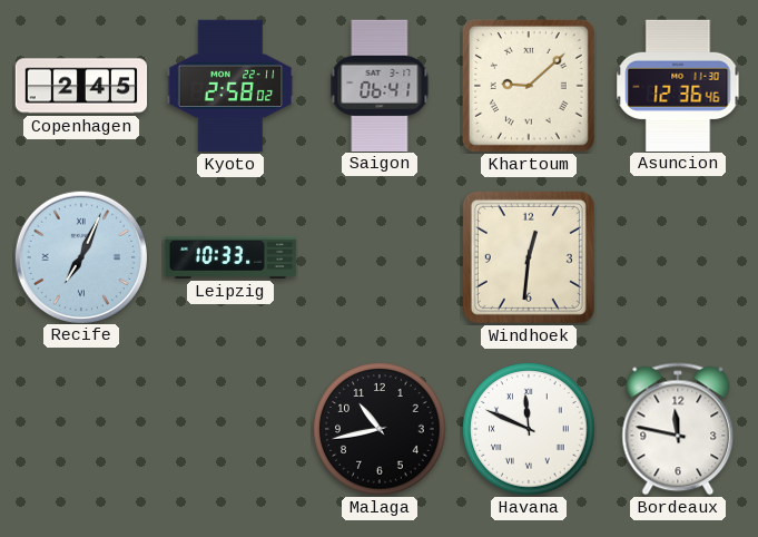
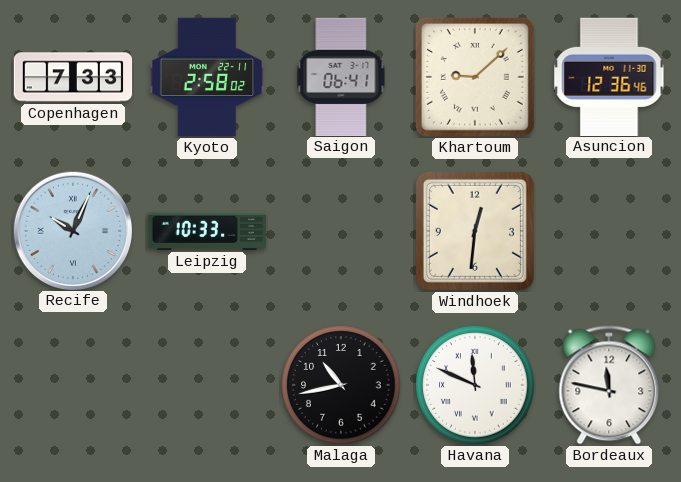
Copenhagen: 2:45 -> 7:33
Recife: 7:04 -> 10:04
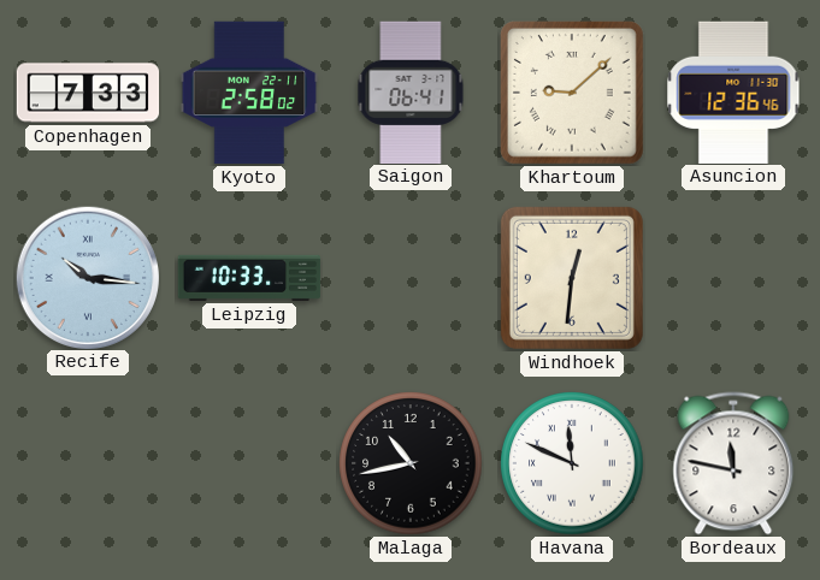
Recife: 10:04 -> 10:16
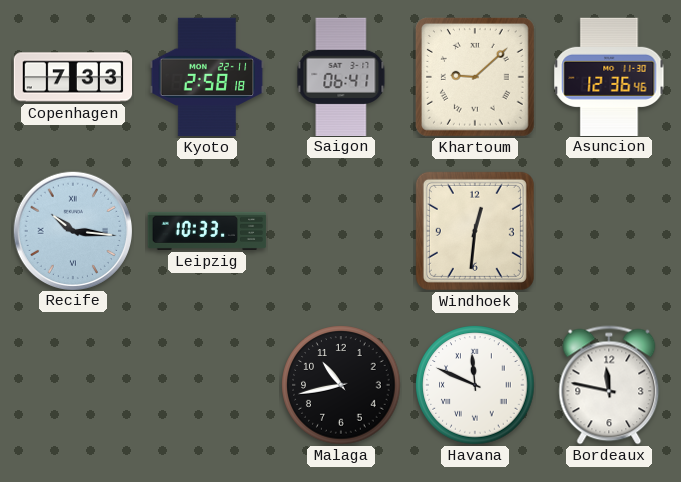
Kyoto: 2:58:02 -> 2:58:18
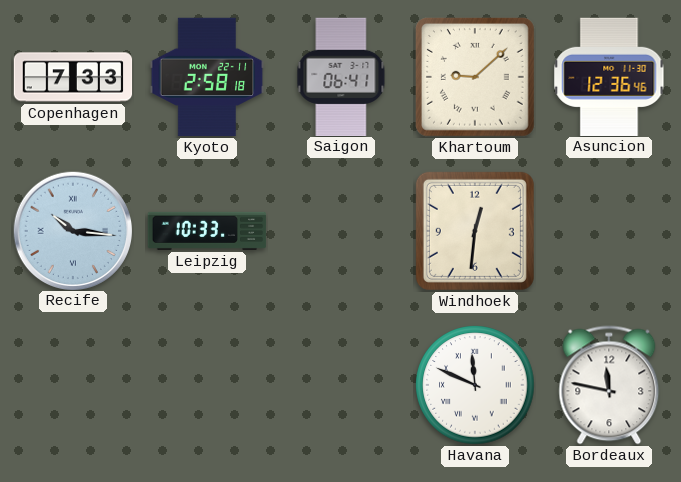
Malaga: 10:43 -> none
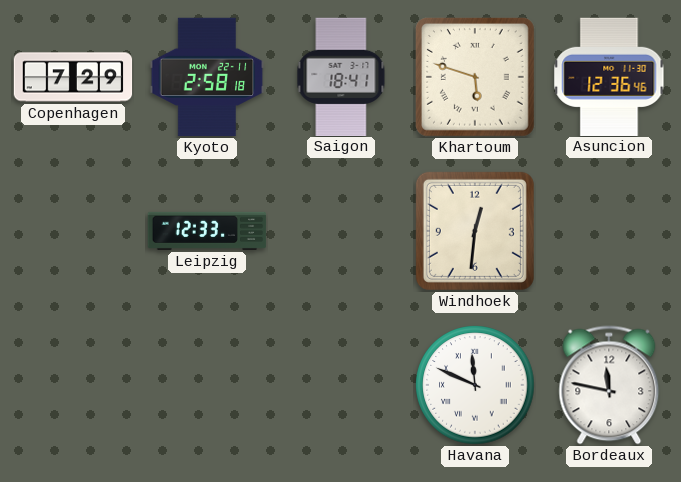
Copenhagen: 7:33 -> 7:29
Saigon: 06:41 -> 18:41
Khartoum: 9:08 -> 5:48
Recife: 10:16 -> none
Leipzig: 10:33 -> 12:33
